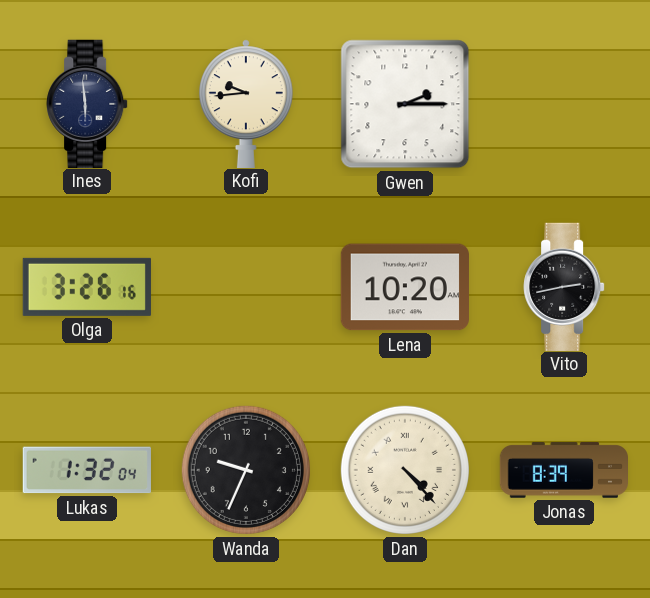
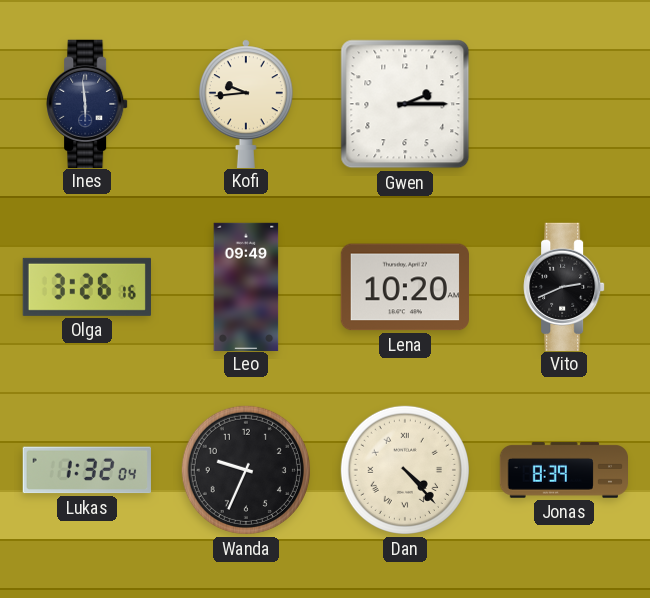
Leo: none -> 09:49
Vito: 2:43 -> 2:41
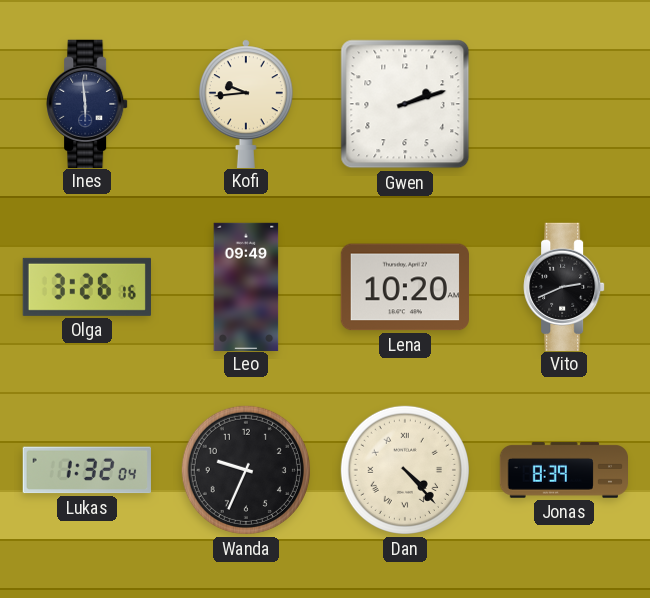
Gwen: 2:15 -> 2:12
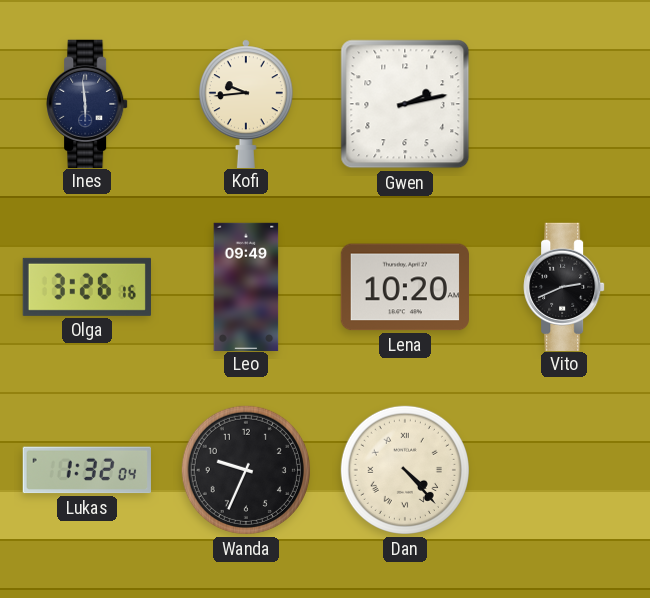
Gwen: 2:12 -> 2:13
Jonas: 8:39 -> none
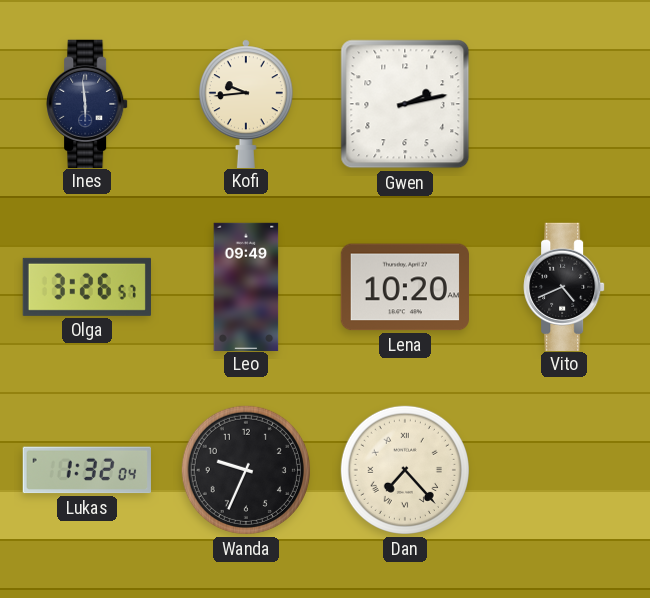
Olga: 3:26:16 -> 3:26:57
Vito: 2:41 -> 4:41
Dan: 4:23 -> 7:23
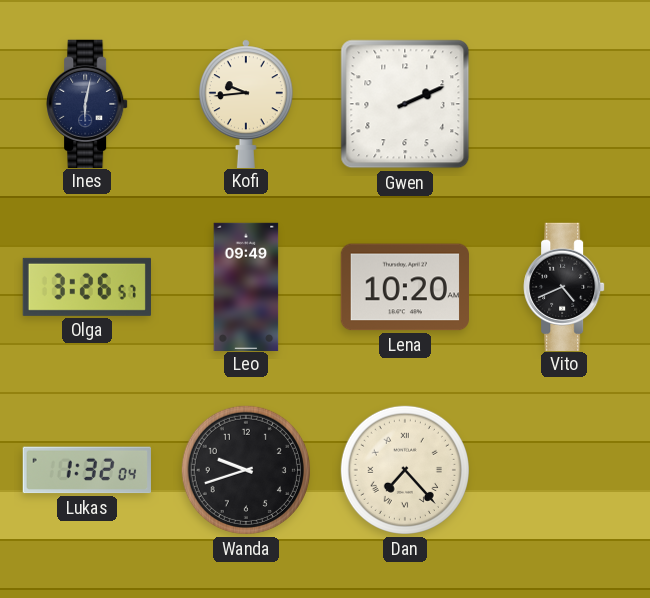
Ines: 5:59 -> 6:02
Gwen: 2:13 -> 2:11
Wanda: 9:34 -> 9:42
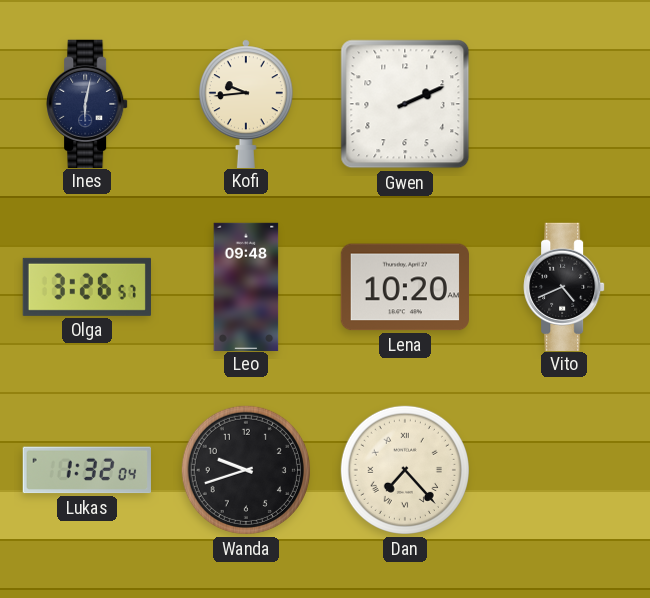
Leo: 09:49 -> 09:48
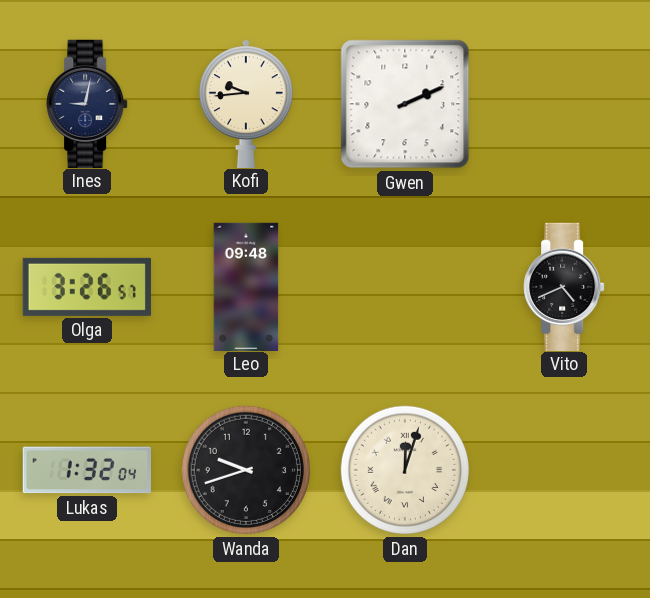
Ines: 6:02 -> 9:02
Lena: 10:20 -> none
Dan: 7:23 -> 12:03
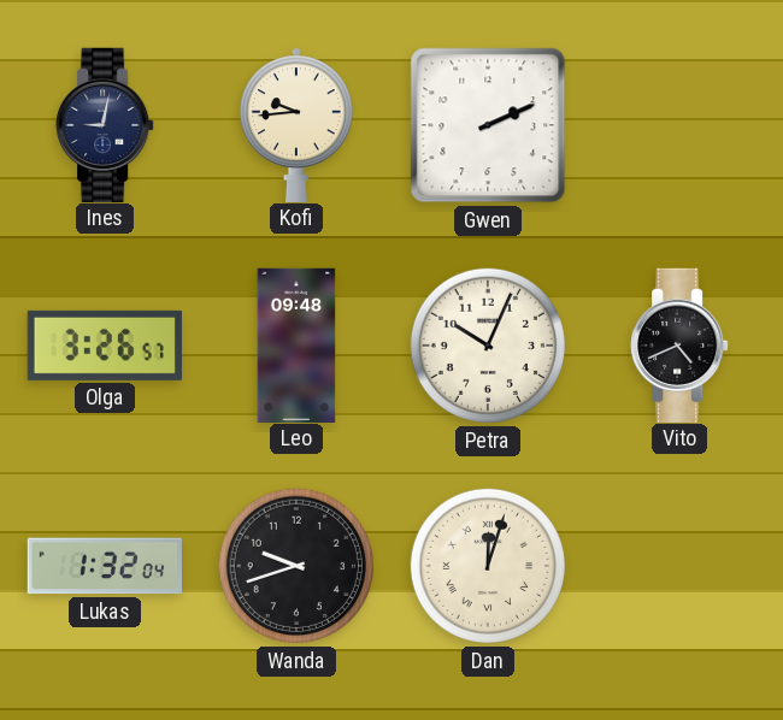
Petra: none -> 10:04
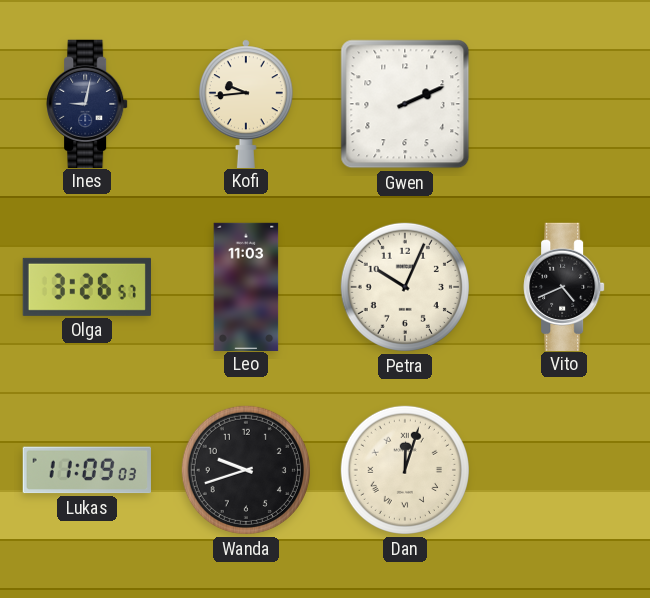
Leo: 09:48 -> 11:03
Lukas: 1:32 -> 11:09
